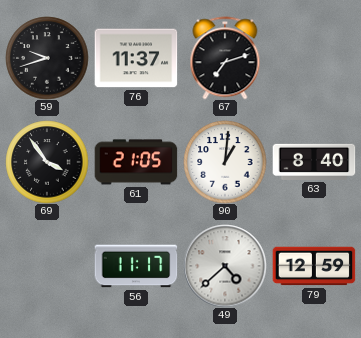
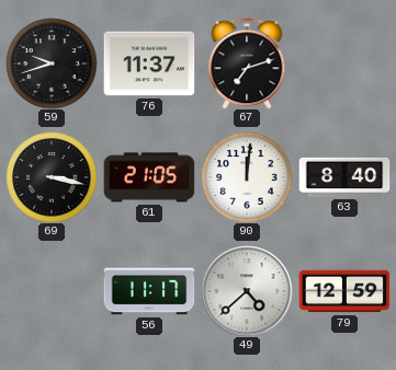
69: 3:54 -> 3:17
90: 1:01 -> 12:01
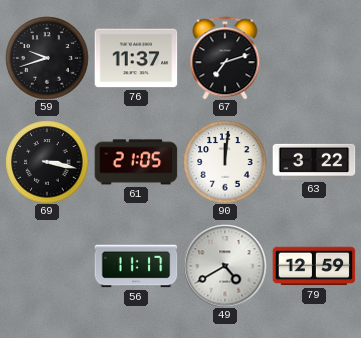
63: 8:40 -> 3:22
49: 4:38 -> 4:40
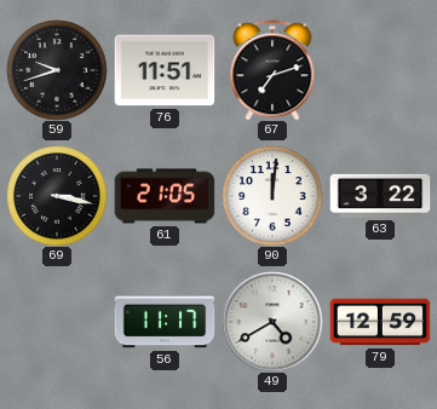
76: 11:37 -> 11:51
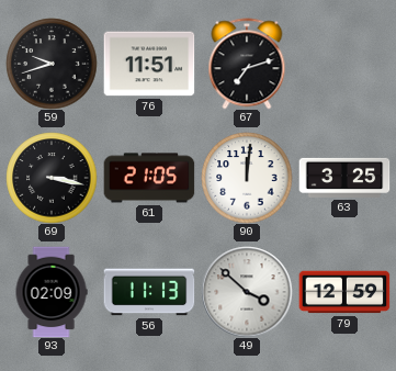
63: 3:22 -> 3:25
93: none -> 02:09
56: 11:17 -> 11:13
49: 4:40 -> 3:52
